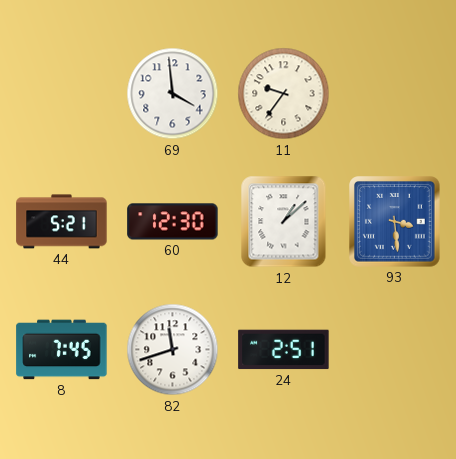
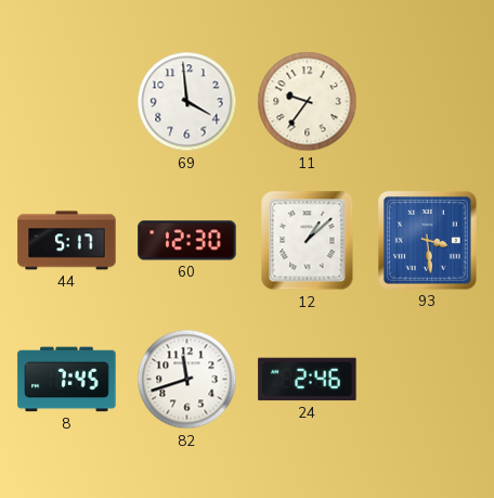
44: 5:21 -> 5:17
24: 2:51 -> 2:46
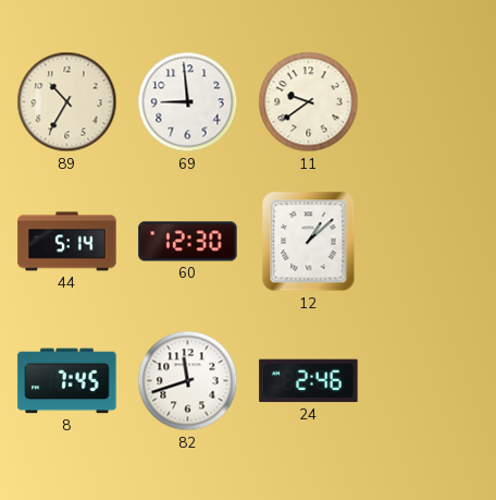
89: none -> 10:35
69: 3:59 -> 8:59
11: 9:36 -> 9:39
44: 5:17 -> 5:14
93: 3:29 -> none
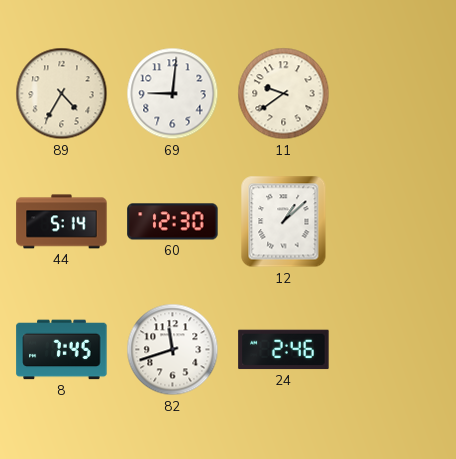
89: 10:35 -> 4:35
69: 8:59 -> 9:01
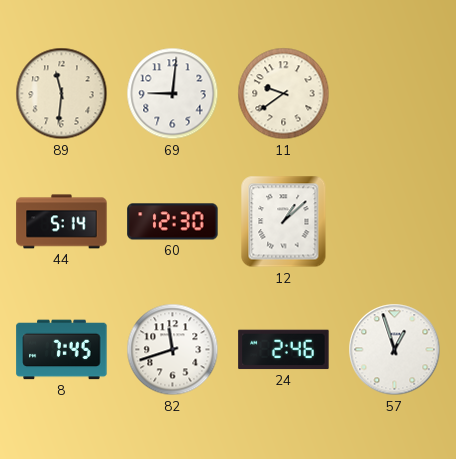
89: 4:35 -> 11:31
57: none -> 12:57
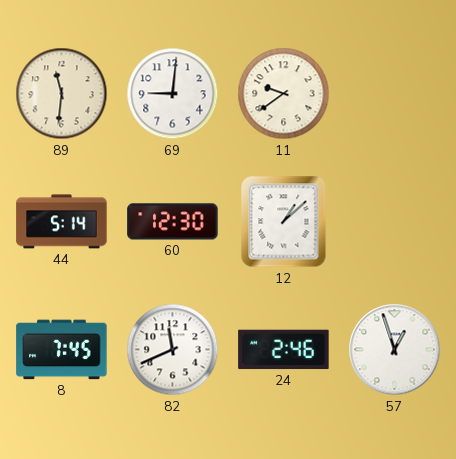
82: 11:42 -> 11:41
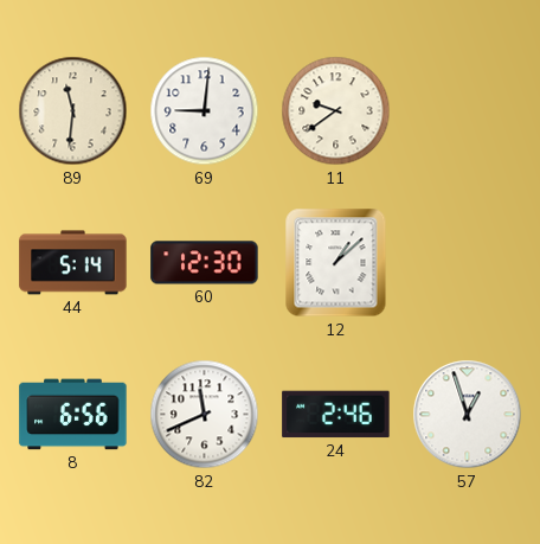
8: 7:45 -> 6:56
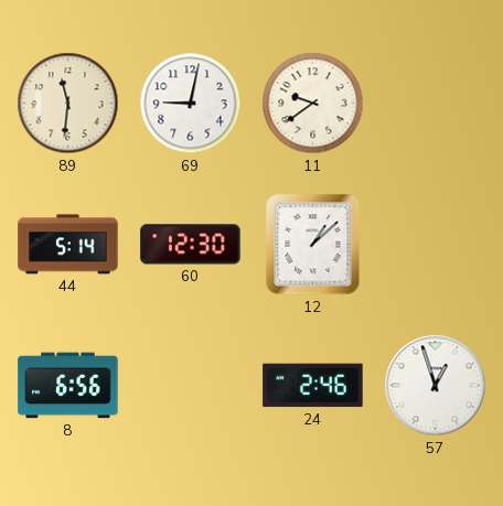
69: 9:01 -> 9:02
82: 11:41 -> none
